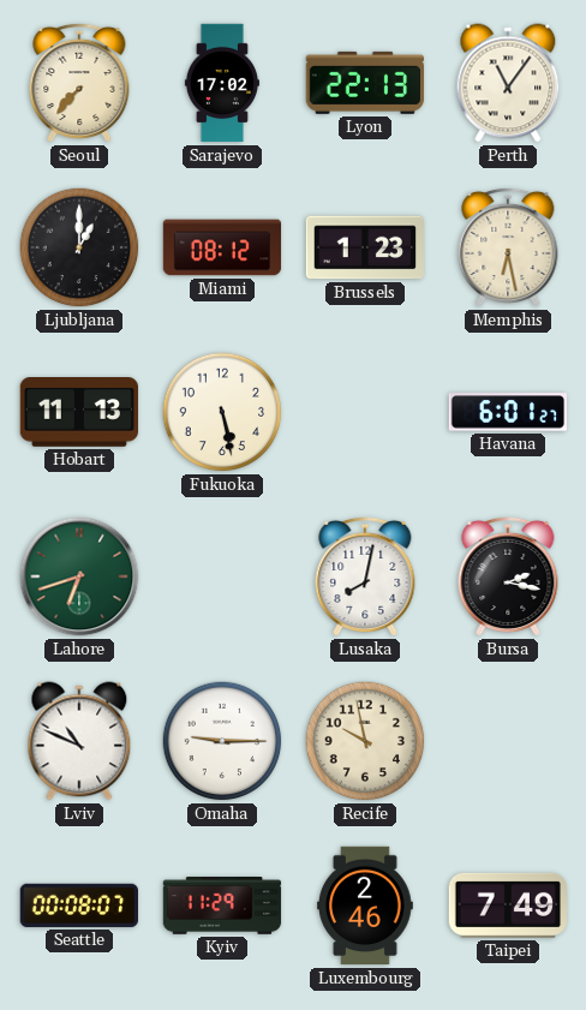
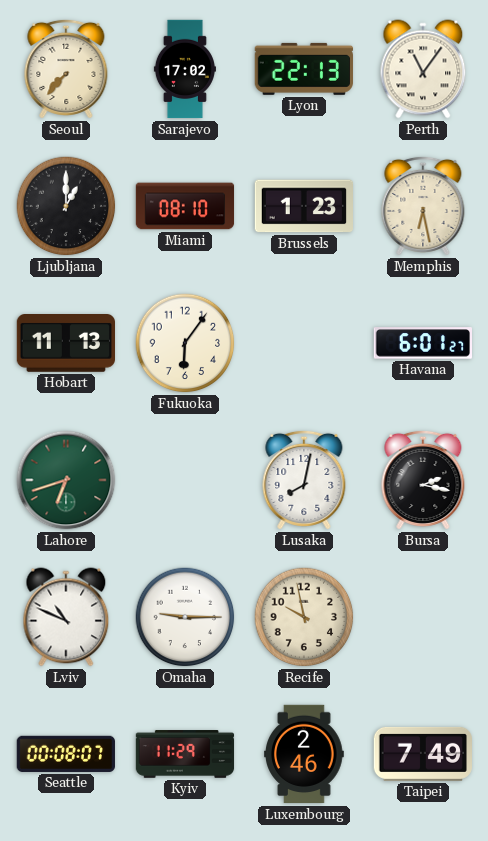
Miami: 08:12 -> 08:10
Fukuoka: 5:28 -> 6:06
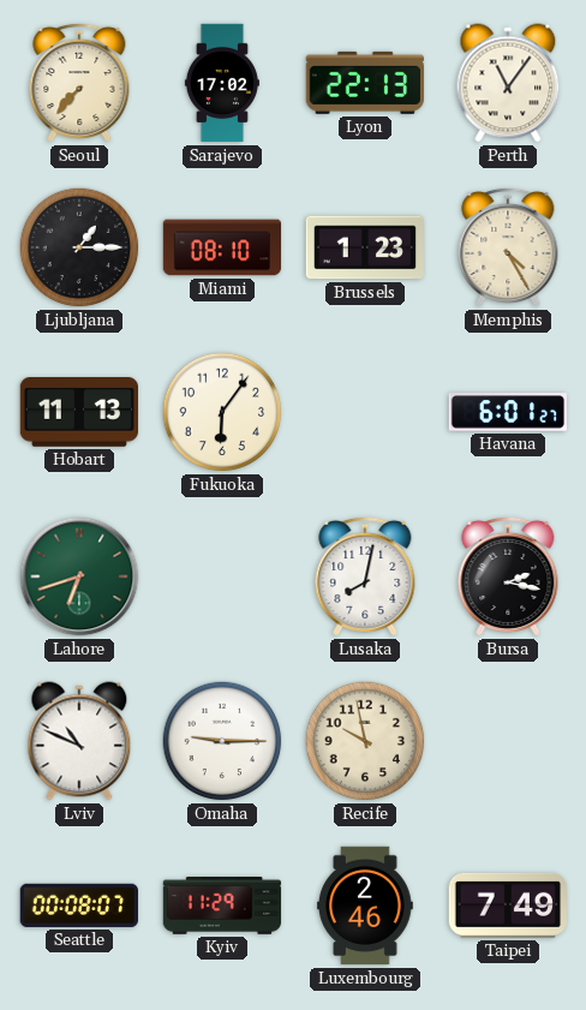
Ljubljana: 1:00 -> 1:15
Memphis: 6:28 -> 4:25
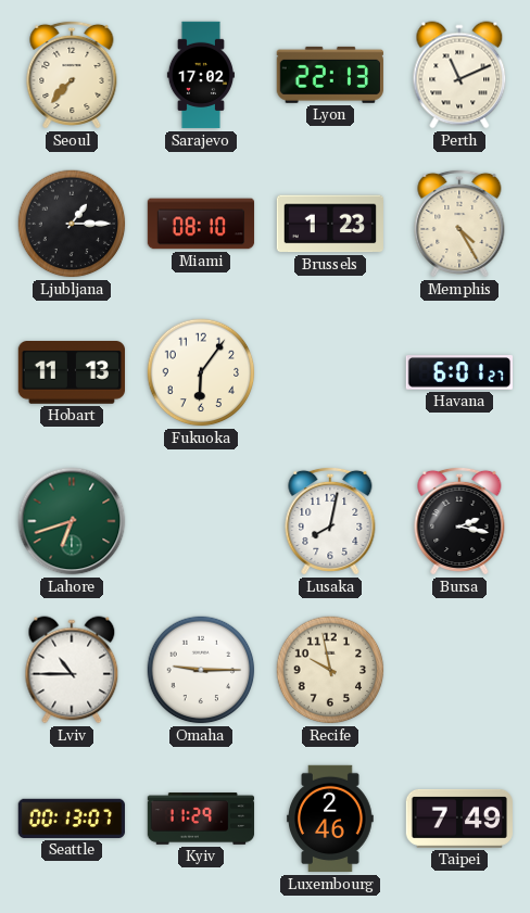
Perth: 11:06 -> 11:11
Lviv: 10:49 -> 10:45
Seattle: 00:08 -> 00:13
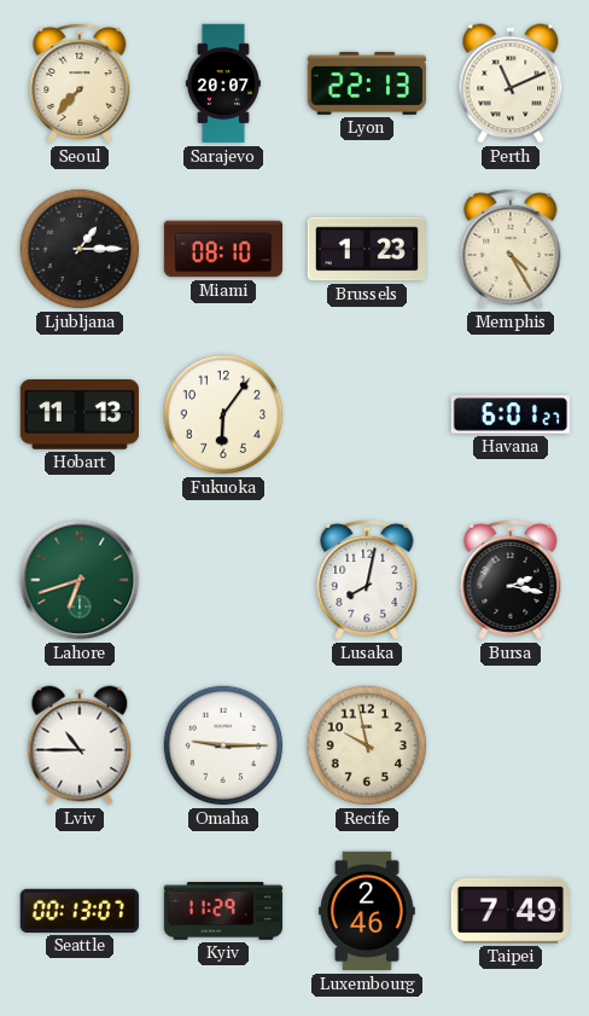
Sarajevo: 17:02 -> 20:07
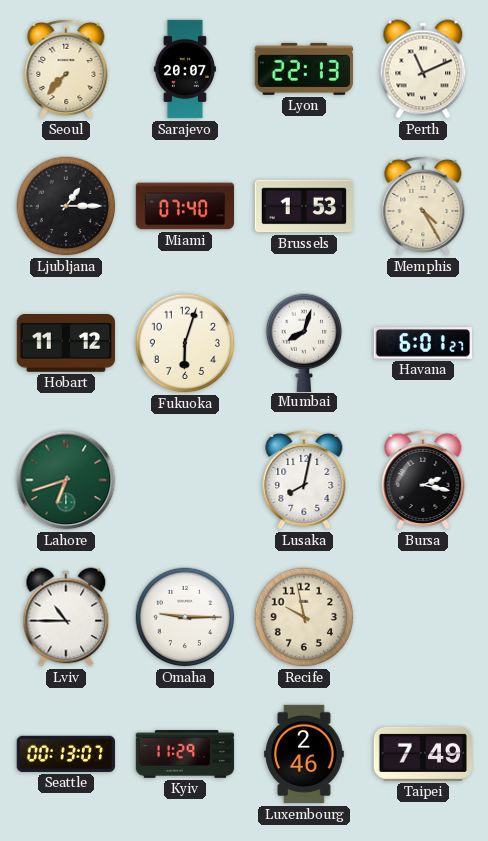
Miami: 08:10 -> 07:40
Brussels: 1:23 -> 1:53
Hobart: 11:13 -> 11:12
Fukuoka: 6:06 -> 6:03
Mumbai: none -> 8:03
